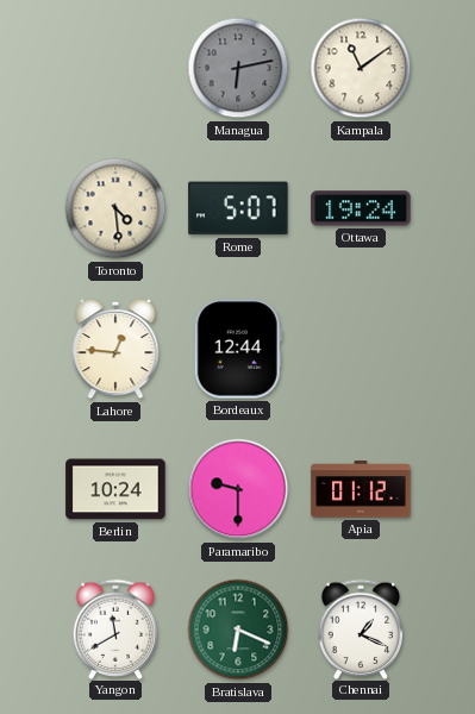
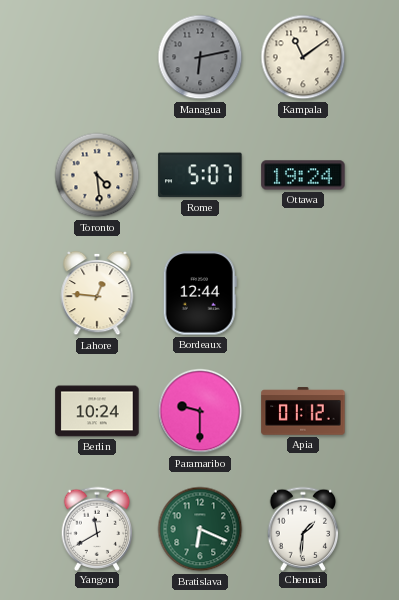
Chennai: 1:19 -> 1:31
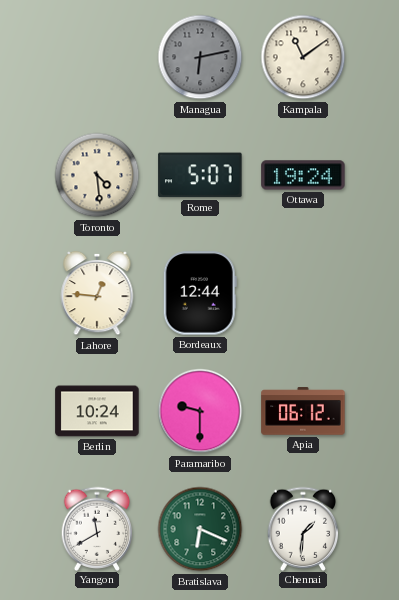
Apia: 01:12 -> 06:12
